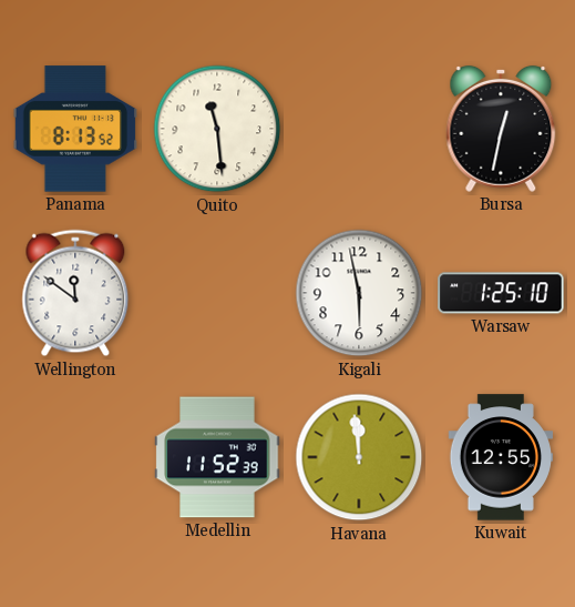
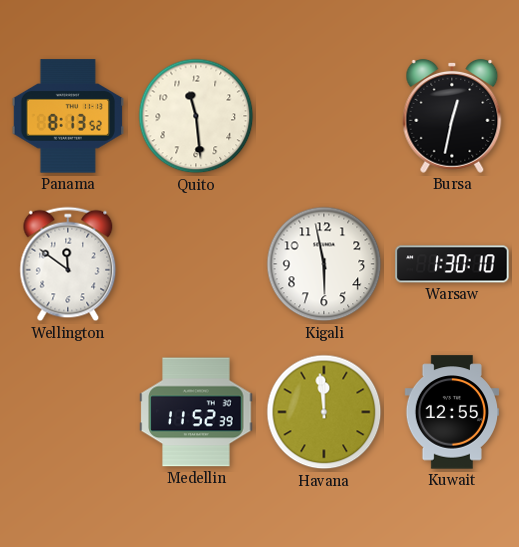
Warsaw: 1:25 -> 1:30
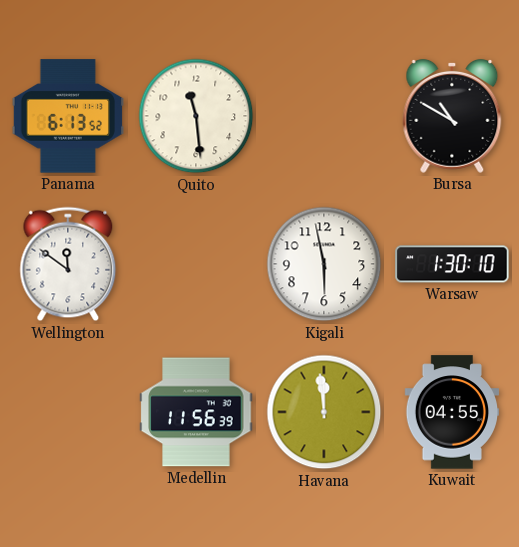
Panama: 8:13 -> 6:13
Bursa: 12:32 -> 10:50
Medellin: 11:52 -> 11:56
Kuwait: 12:55 -> 04:55
